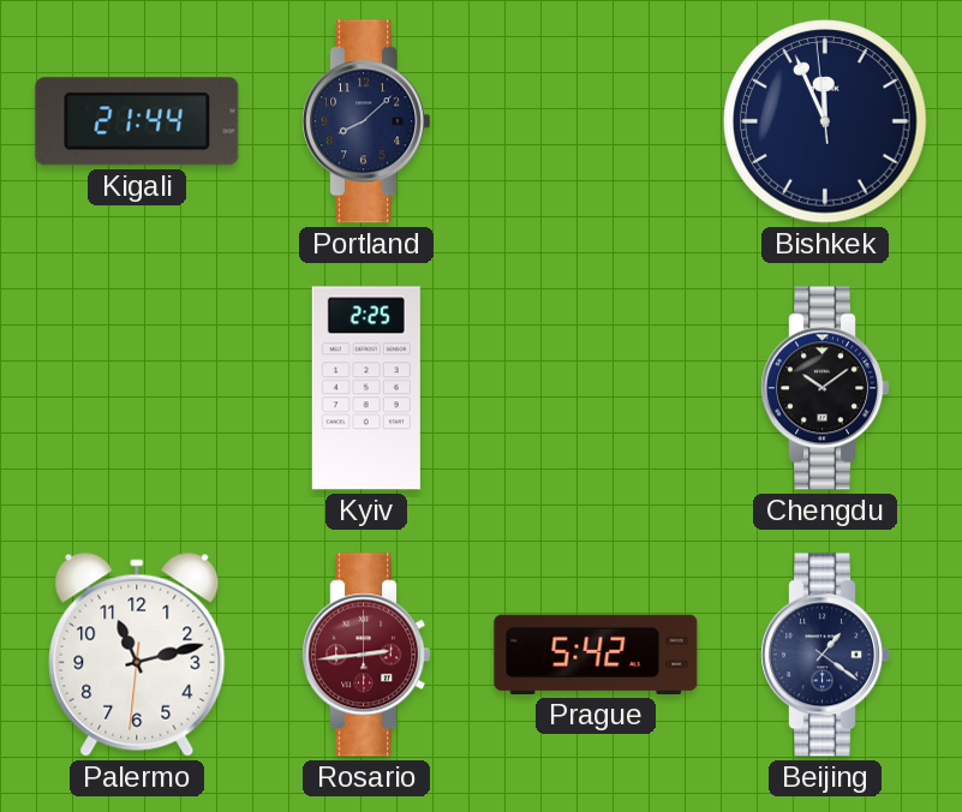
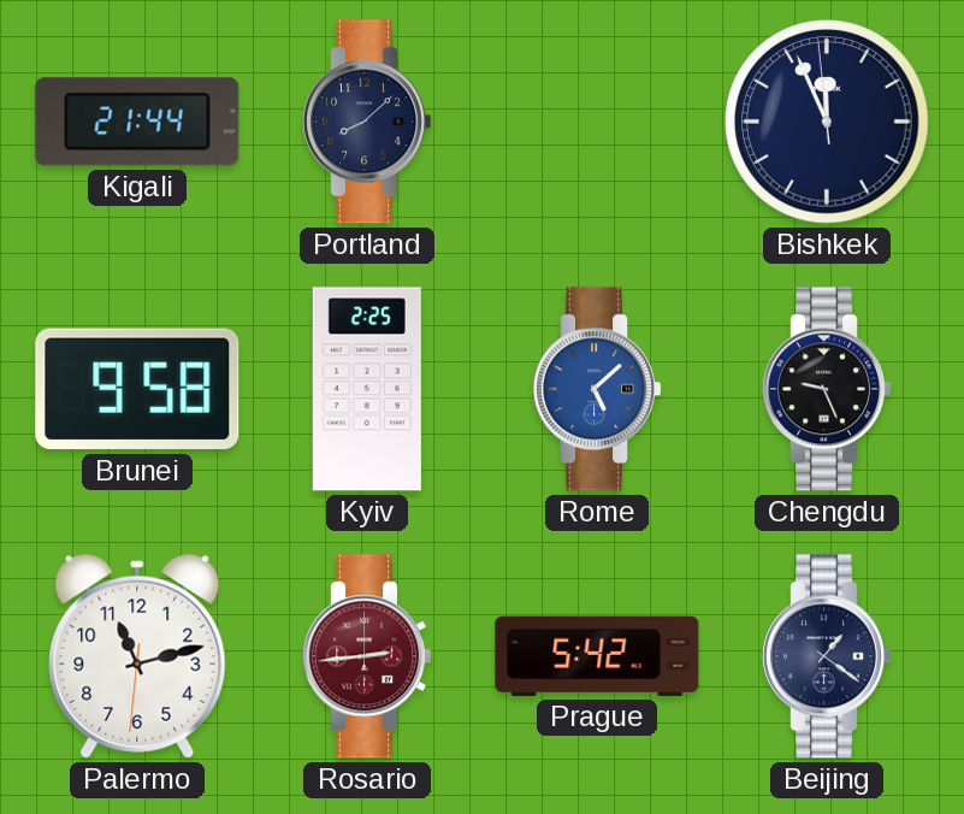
Brunei: none -> 9:58
Rome: none -> 5:08
Chengdu: 10:09 -> 9:26
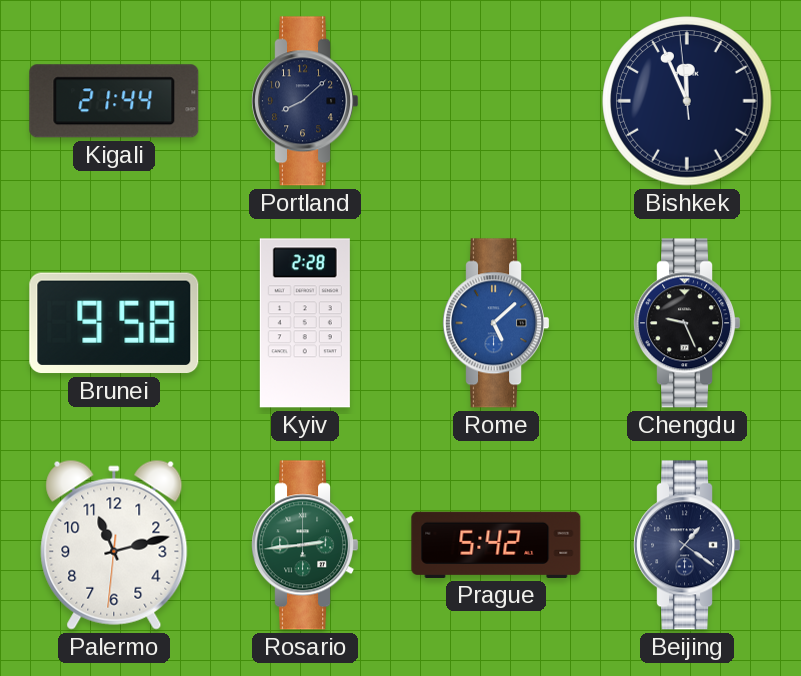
Kyiv: 2:25 -> 2:28
Rosario dial: burgundy -> green
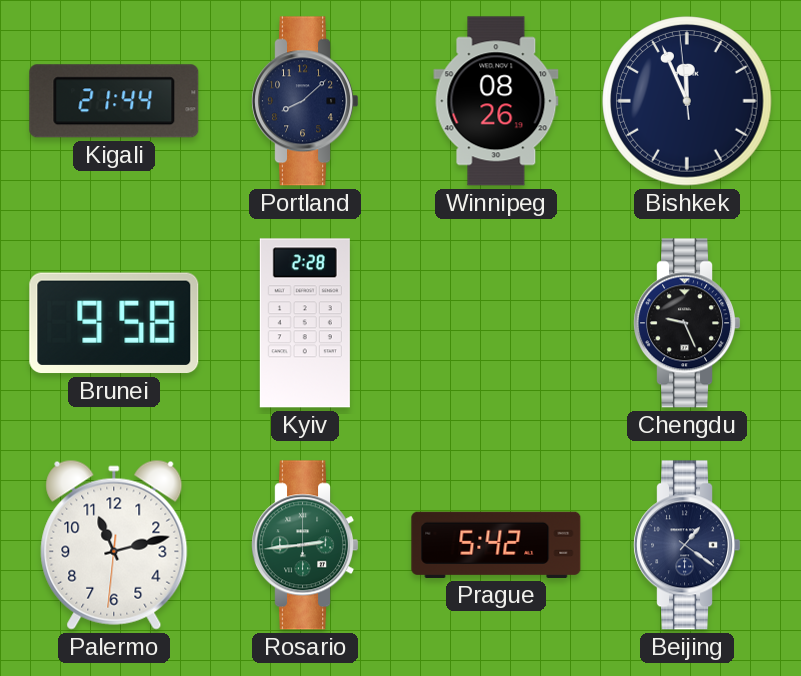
Winnipeg: none -> 08:26
Rome: 5:08 -> none
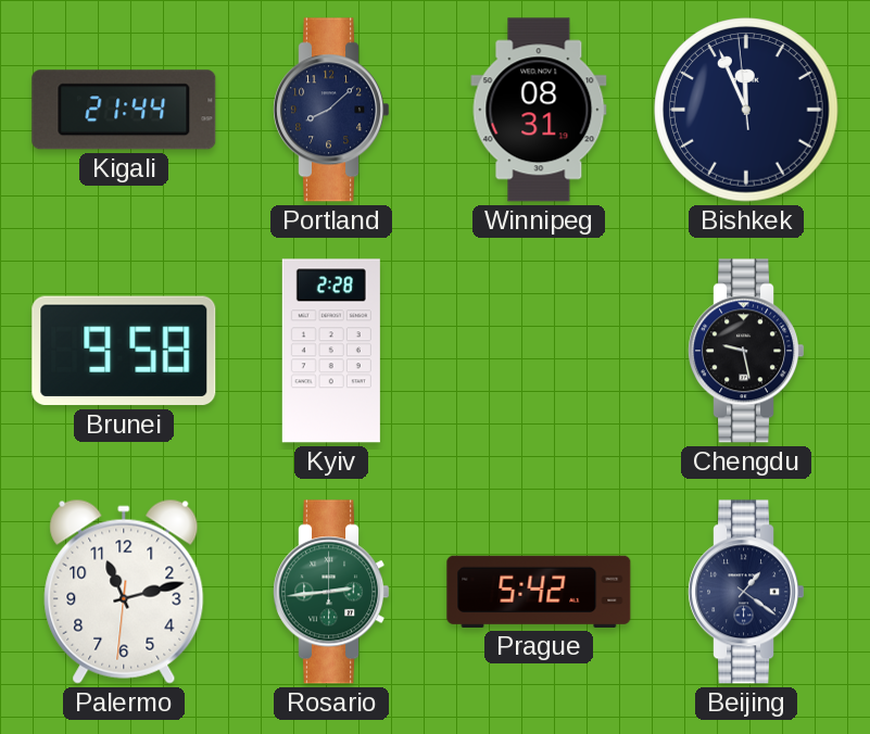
Winnipeg: 08:26 -> 08:31
Chengdu: 9:26 -> 9:28
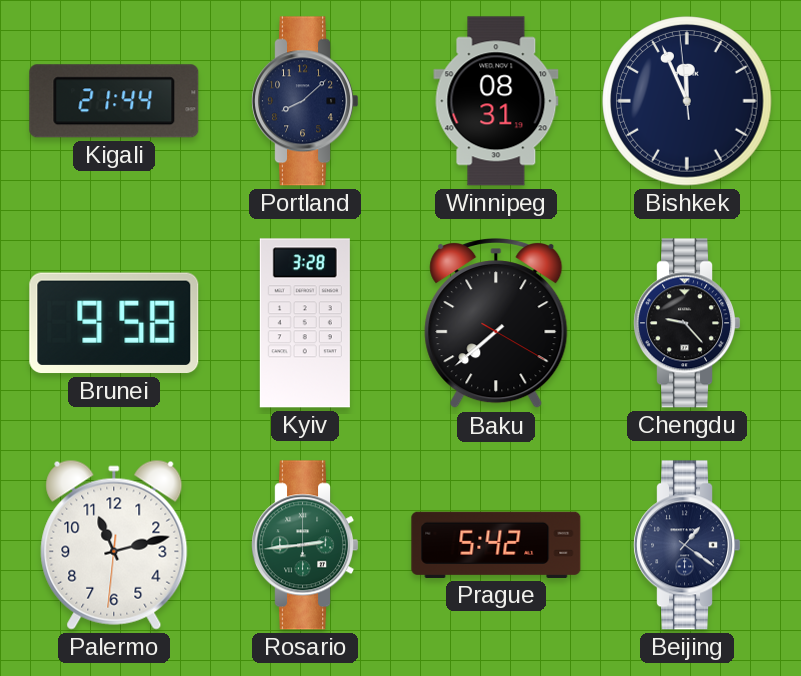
Kyiv: 2:28 -> 3:28
Baku: none -> 7:38
Chengdu: 9:28 -> 9:23
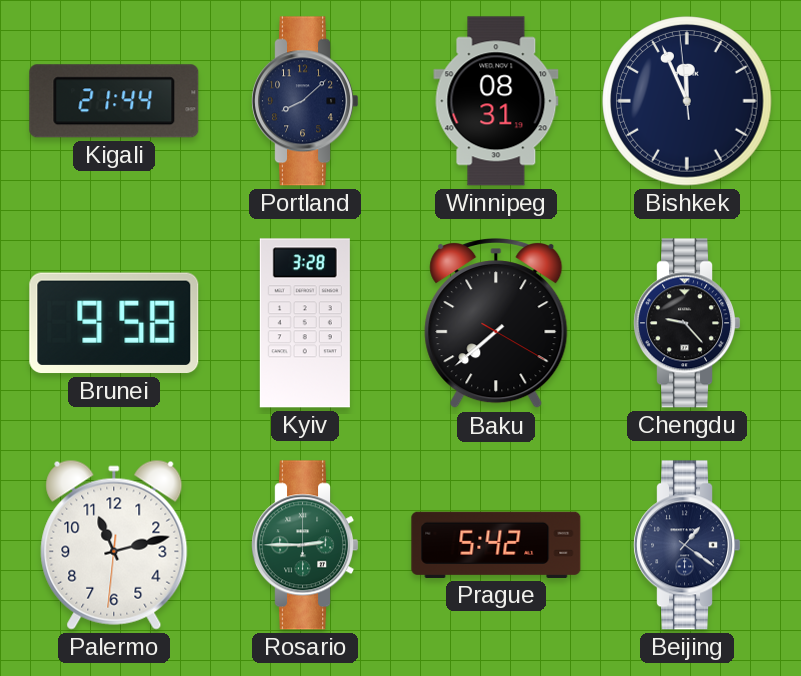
Rosario: 2:44 -> 2:45
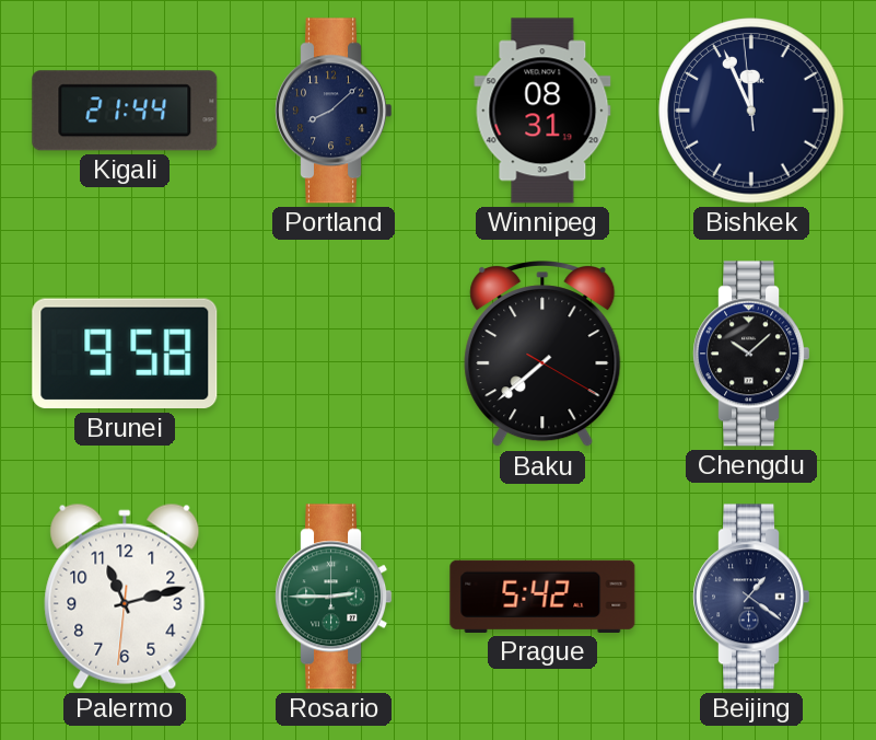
Kyiv: 3:28 -> none
Chengdu: 9:23 -> 10:08
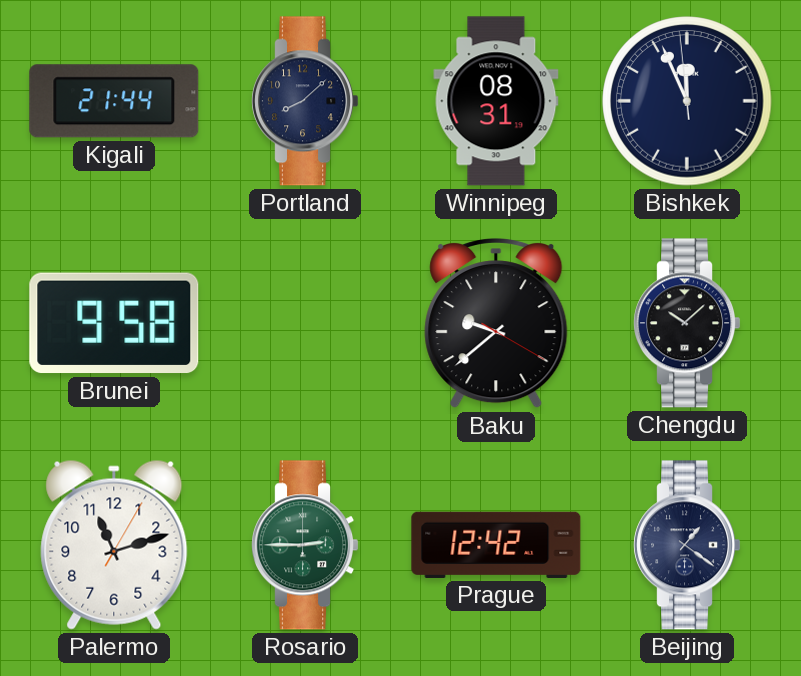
Baku: 7:38 -> 9:38
Palermo: 11:12:31 -> 11:12:05
Prague: 5:42 -> 12:42
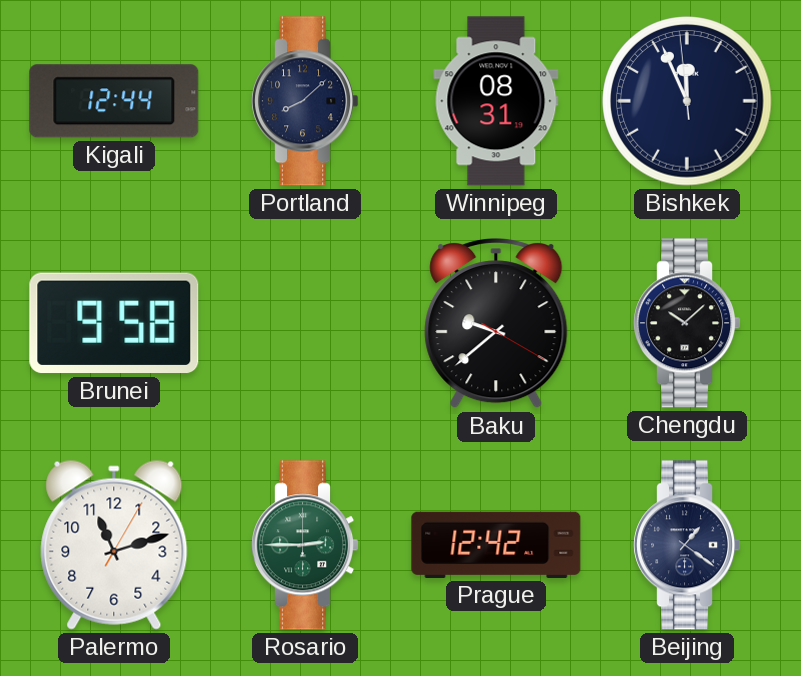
Kigali: 21:44 -> 12:44
